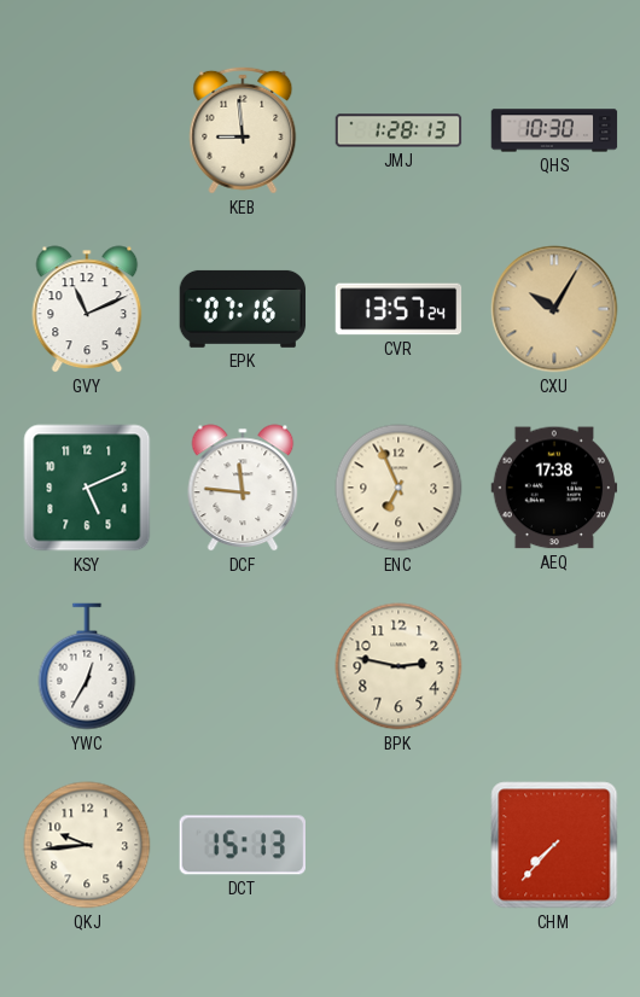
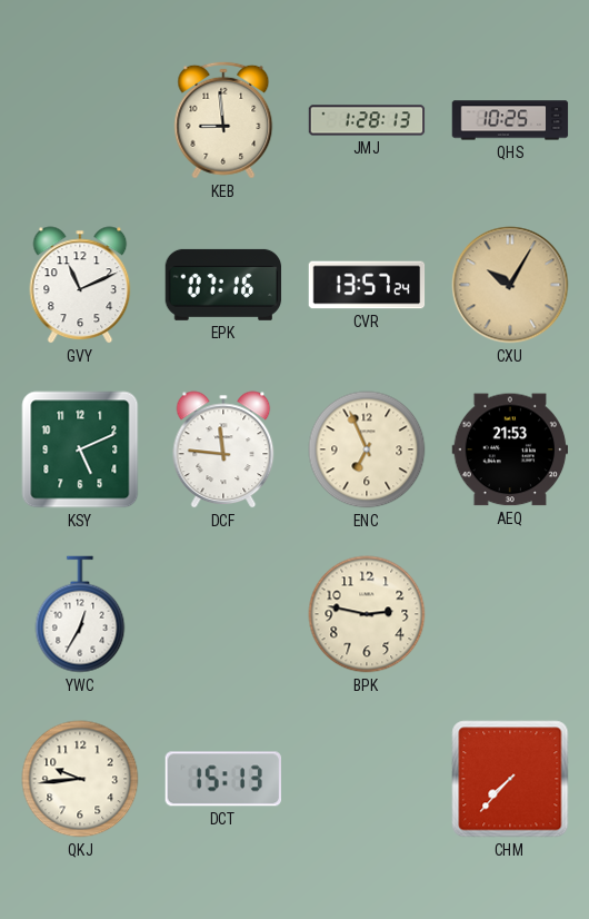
QHS: 10:30 -> 10:25
AEQ: 17:38 -> 21:53
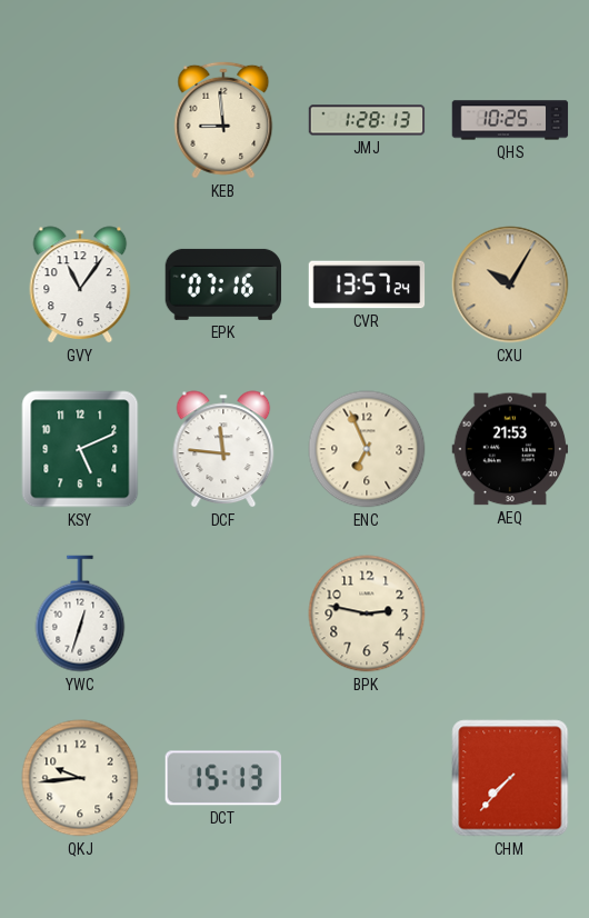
GVY: 11:11 -> 11:06
YWC: 12:35 -> 12:33
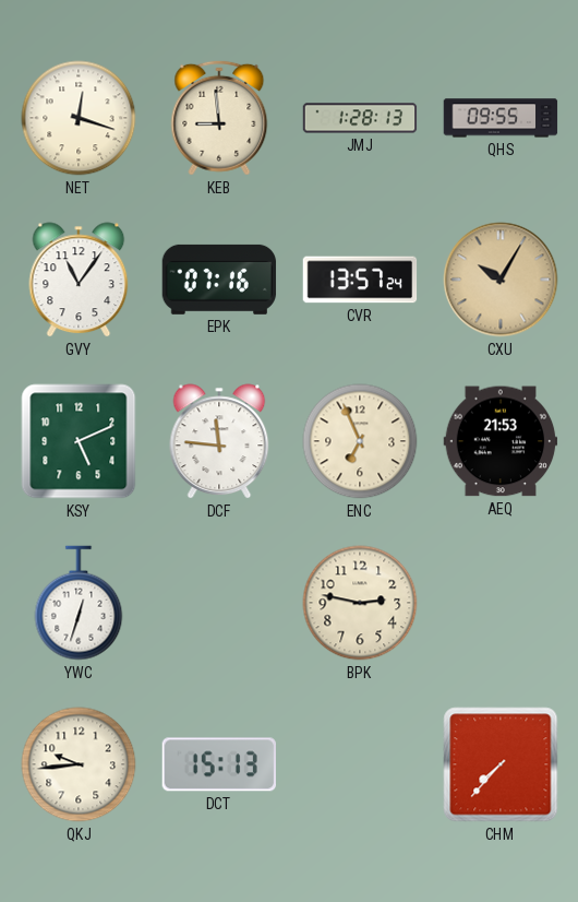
NET: none -> 12:18
QHS: 10:25 -> 09:55
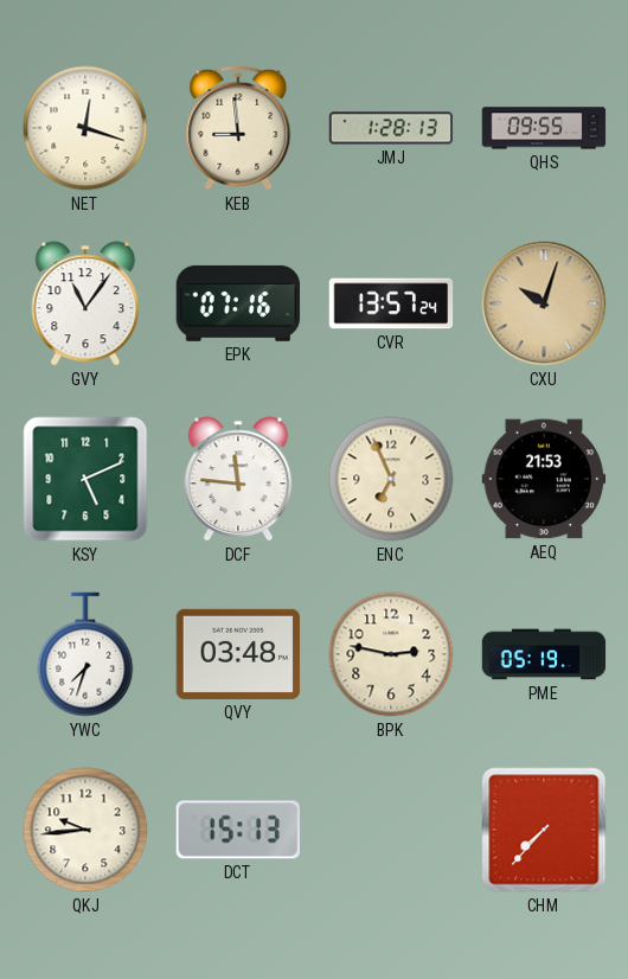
CXU: 10:05 -> 10:03
YWC: 12:33 -> 7:33
QVY: none -> 03:48
PME: none -> 05:19
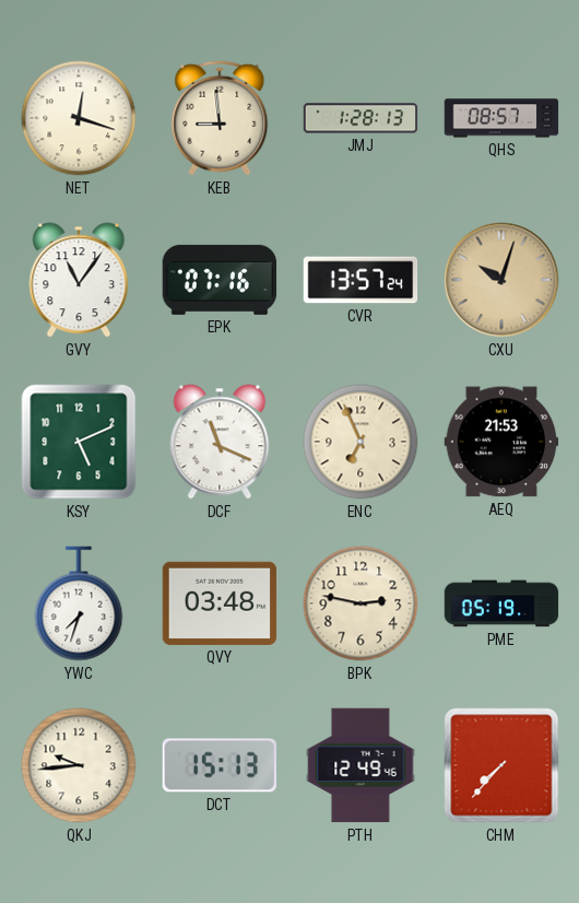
QHS: 09:55 -> 08:57
DCF: 11:46 -> 11:19
PTH: none -> 12:49
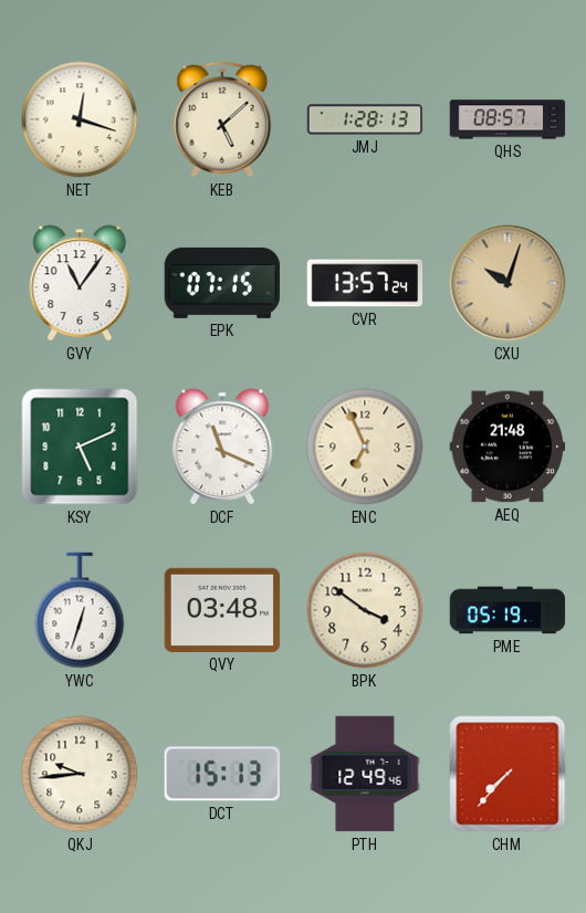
KEB: 8:59 -> 5:08
EPK: 07:16 -> 07:15
AEQ: 21:53 -> 21:48
YWC: 7:33 -> 12:33
BPK: 2:47 -> 3:51
